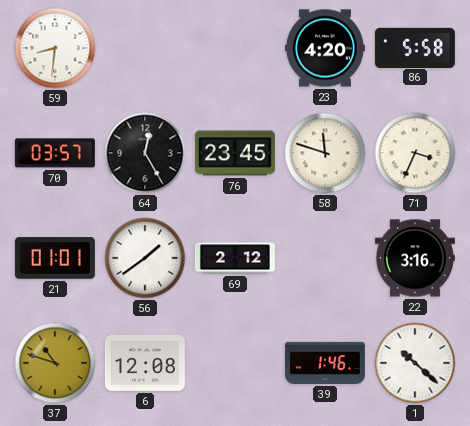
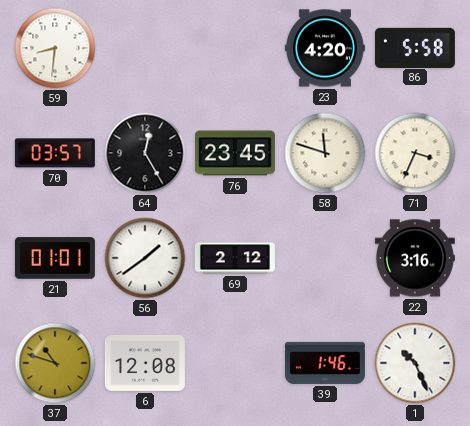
1: 10:22 -> 10:26
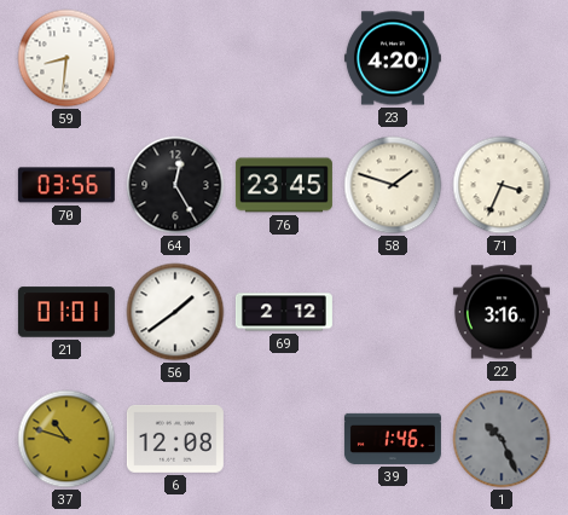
86: 5:58 -> none
70: 03:57 -> 03:56
58: 11:48 -> 1:48
1 dial: white -> grey
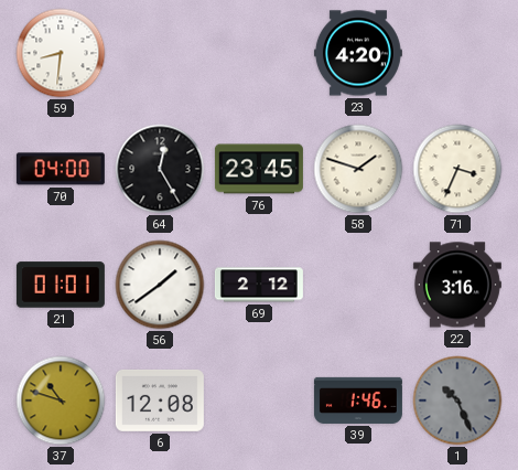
70: 03:56 -> 04:00
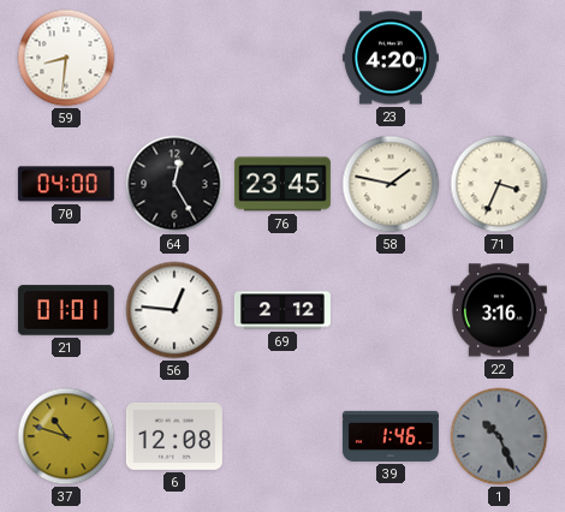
58: 1:48 -> 1:47
56: 1:39 -> 12:46
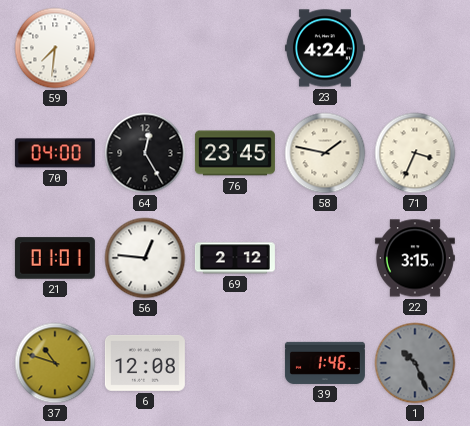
59: 8:31 -> 7:31
23: 4:20 -> 4:24
22: 3:16 -> 3:15
